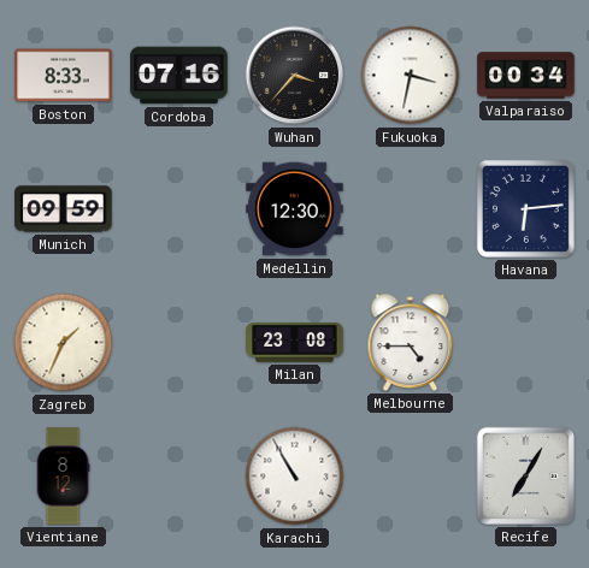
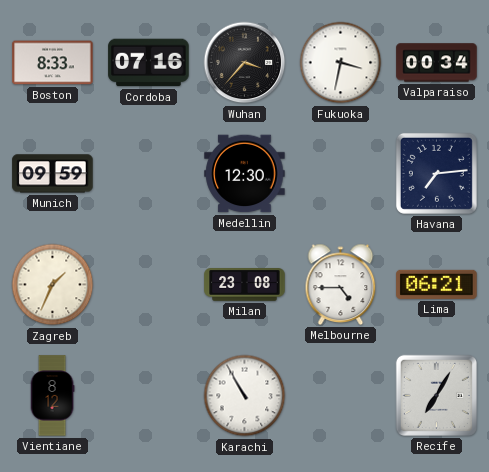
Havana: 6:14 -> 7:14
Lima: none -> 06:21
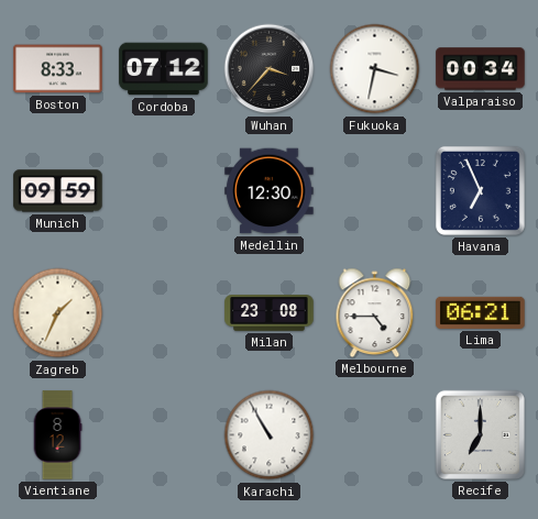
Cordoba: 07:16 -> 07:12
Havana: 7:14 -> 6:56
Recife: 7:05 -> 7:00
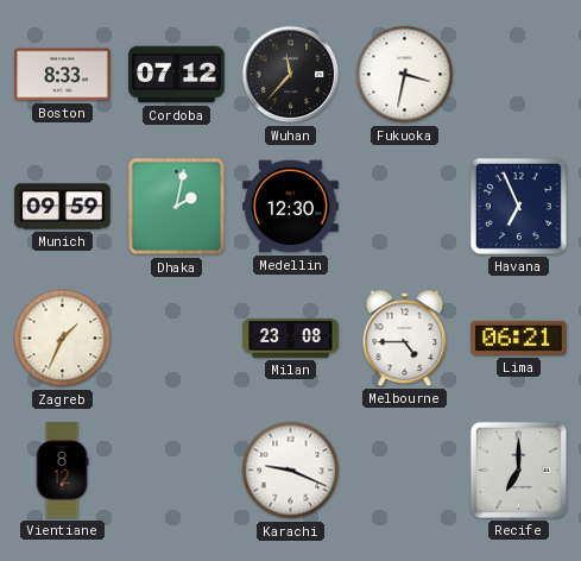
Wuhan: 3:37 -> 11:37
Valparaiso: 00:34 -> none
Dhaka: none -> 2:02
Karachi: 10:55 -> 9:19
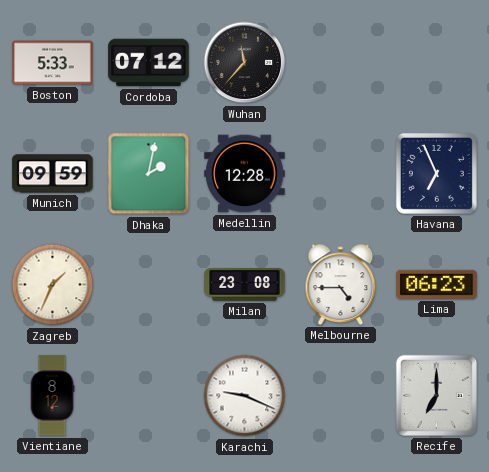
Boston: 8:33 -> 5:33
Fukuoka: 3:32 -> none
Medellin: 12:30 -> 12:28
Lima: 06:21 -> 06:23
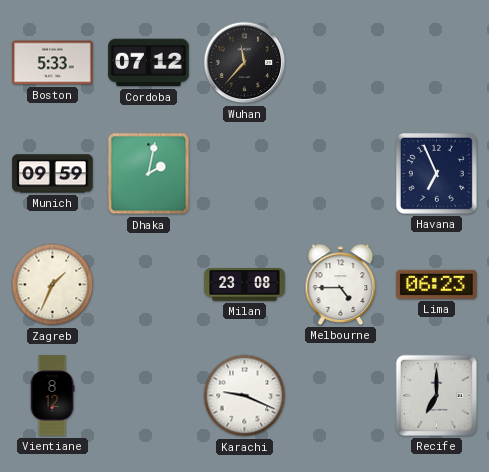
Medellin: 12:28 -> none
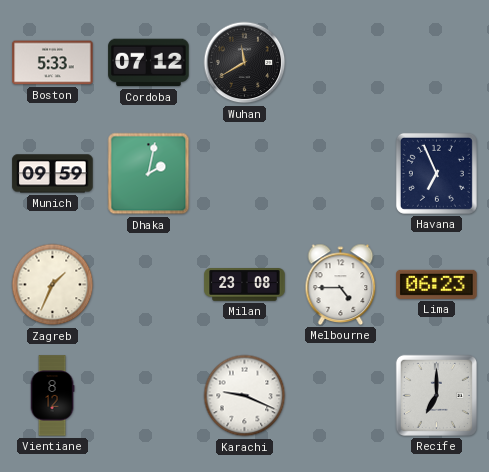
Wuhan: 11:37 -> 11:40
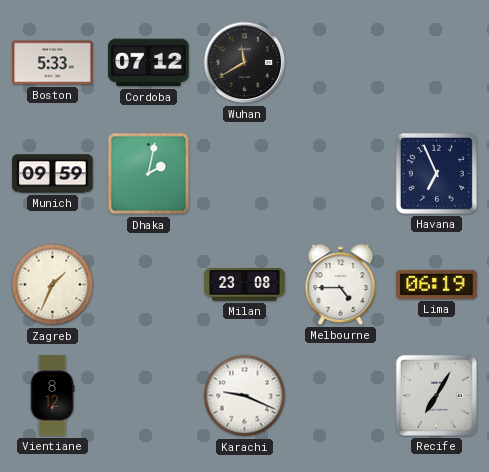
Lima: 06:23 -> 06:19
Recife: 7:00 -> 7:05
